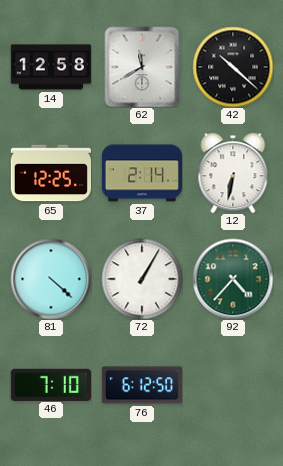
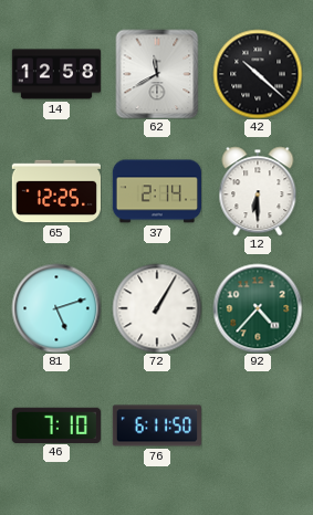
12: 6:32 -> 6:30
81: 4:22 -> 5:12
76: 6:12 -> 6:11
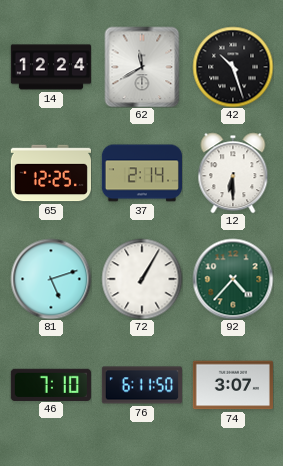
14: 12:58 -> 12:24
42: 10:22 -> 10:27
74: none -> 3:07
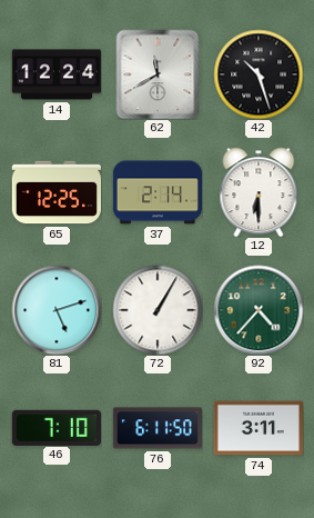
74: 3:07 -> 3:11
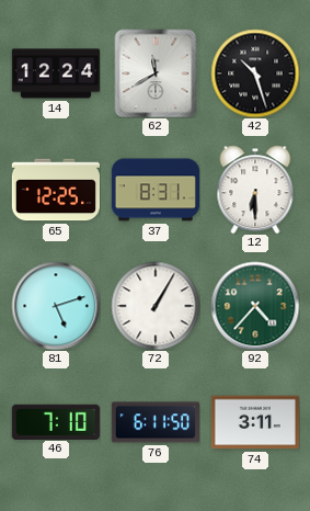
37: 2:14 -> 8:31
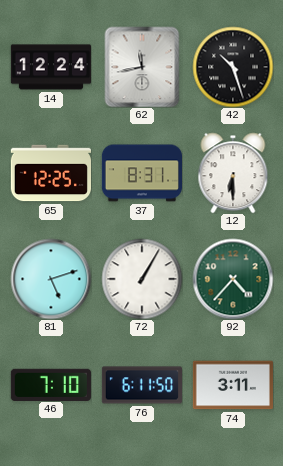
62: 11:40 -> 11:43
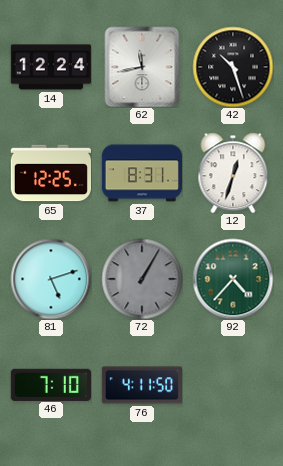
12: 6:30 -> 12:33
72 dial: white -> grey
76: 6:11 -> 4:11
74: 3:11 -> none
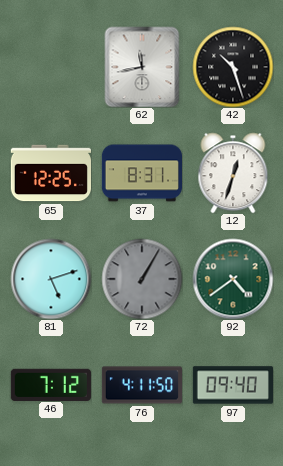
14: 12:24 -> none
92: 4:37 -> 4:39
46: 7:10 -> 7:12
97: none -> 09:40
